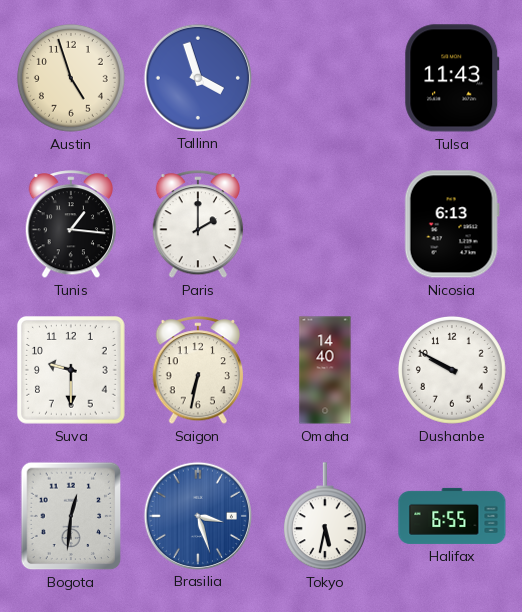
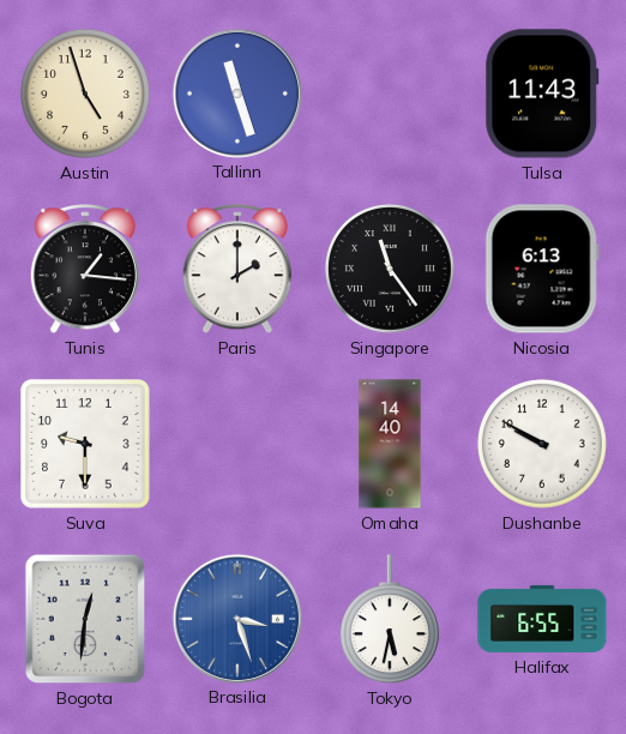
Tallinn: 3:57 -> 11:27
Singapore: none -> 11:24
Saigon: 6:32 -> none
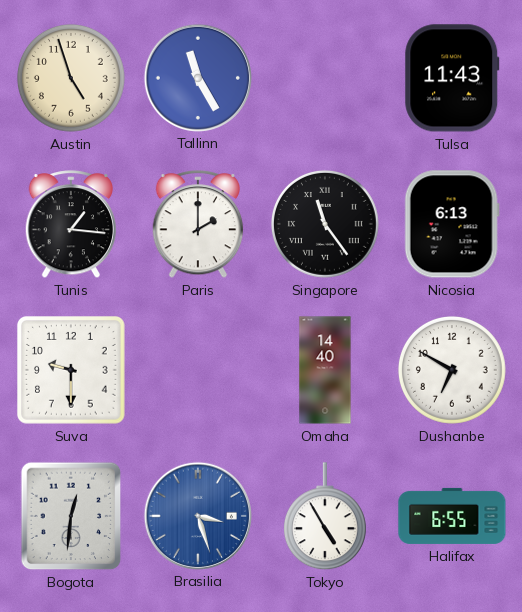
Tallinn: 11:27 -> 11:25
Dushanbe: 9:50 -> 6:50
Tokyo: 5:32 -> 4:55
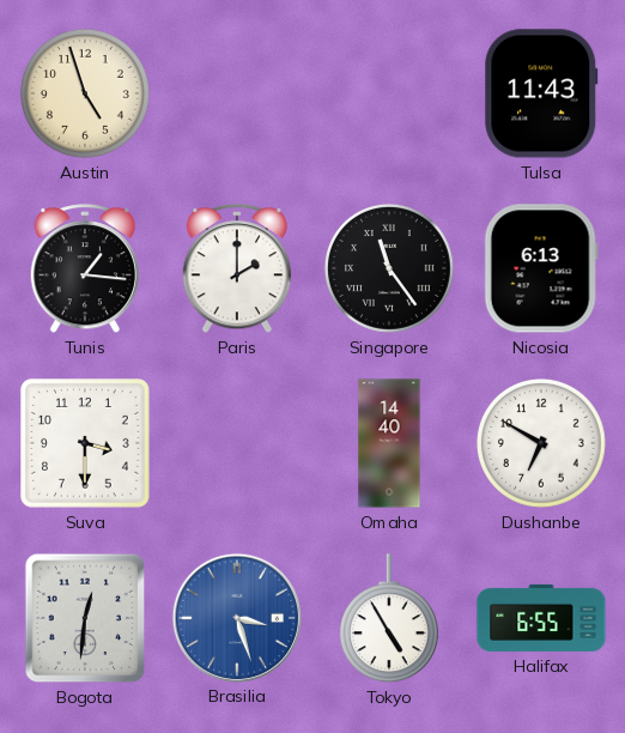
Tallinn: 11:25 -> none
Suva: 9:30 -> 3:30
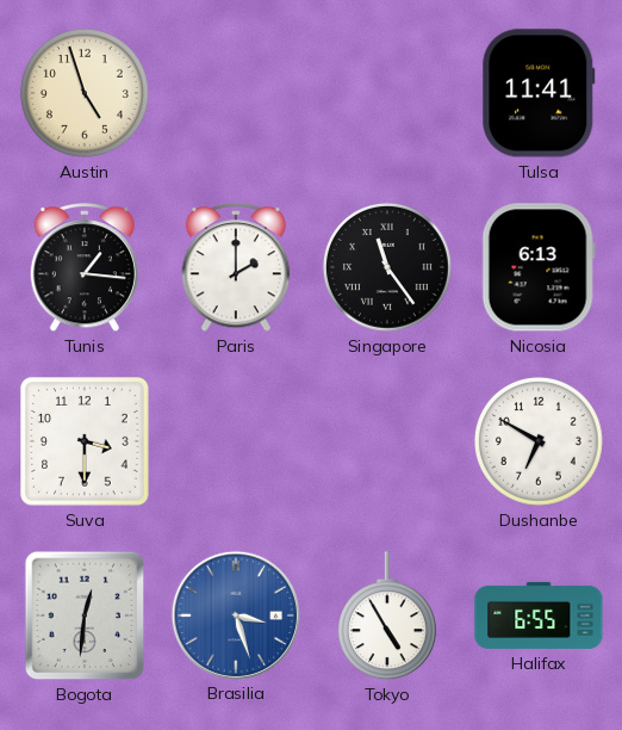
Tulsa: 11:43 -> 11:41
Omaha: 14:40 -> none
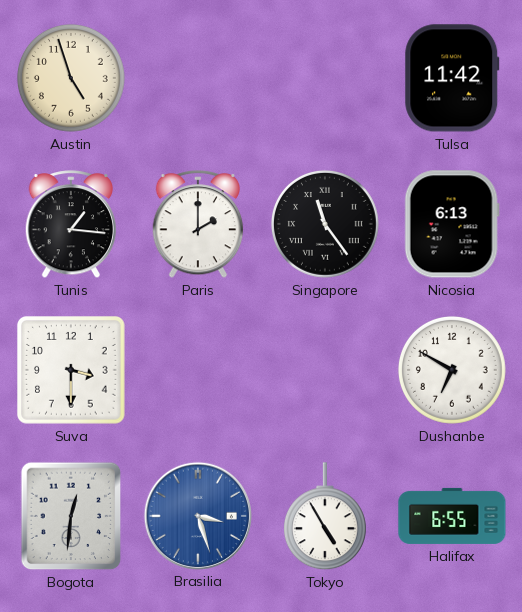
Tulsa: 11:41 -> 11:42
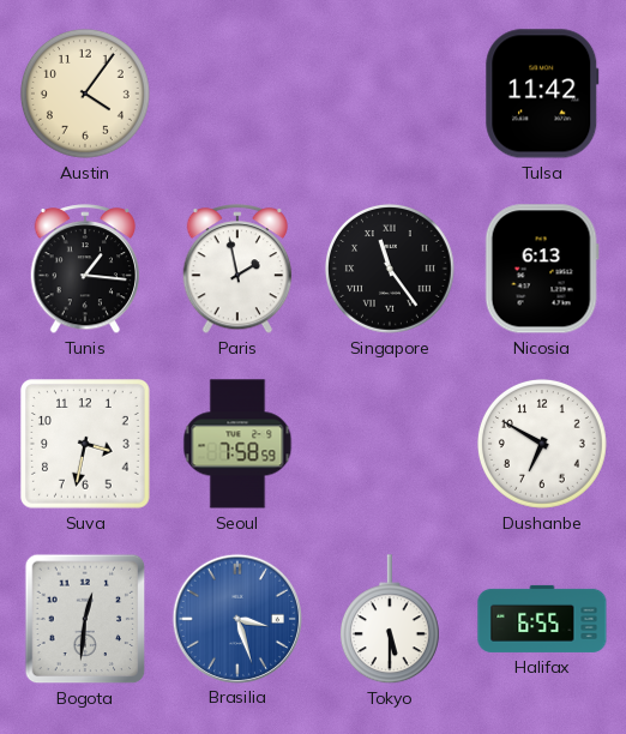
Austin: 4:57 -> 4:06
Paris: 2:00 -> 1:58
Suva: 3:30 -> 3:32
Seoul: none -> 7:58
Tokyo: 4:55 -> 5:30
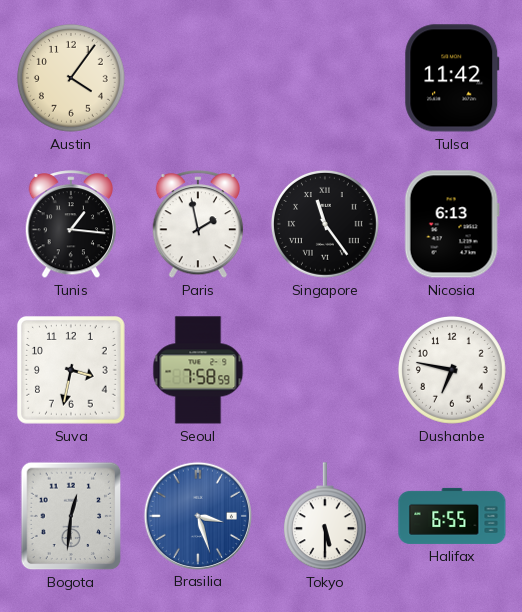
Dushanbe: 6:50 -> 6:47
